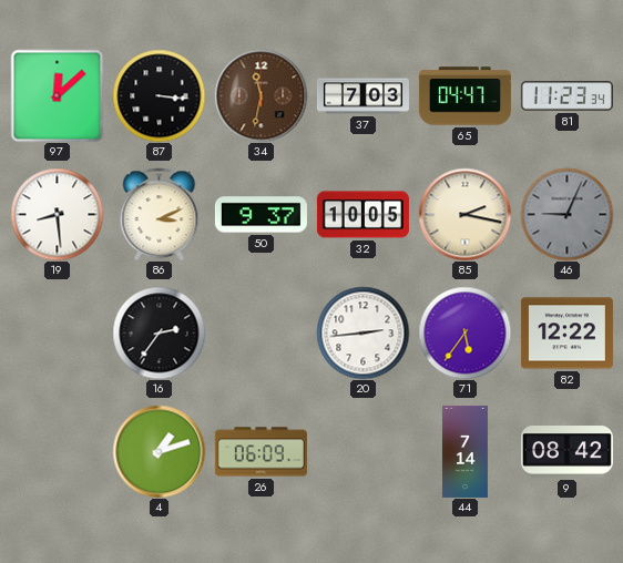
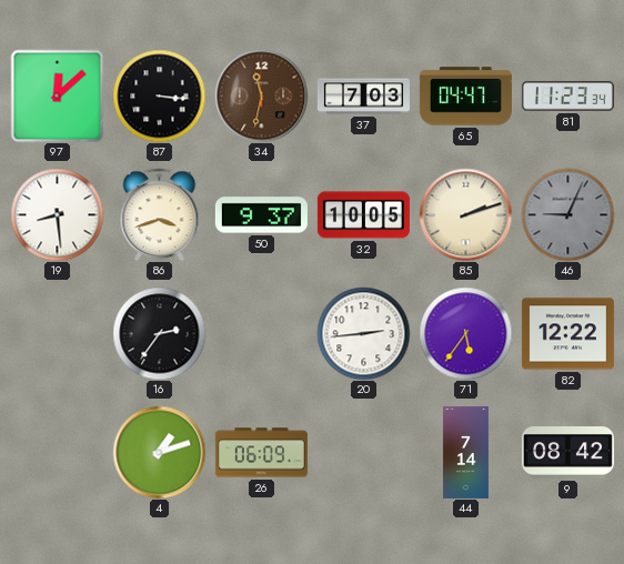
86: 3:11 -> 3:42
85: 2:17 -> 2:12
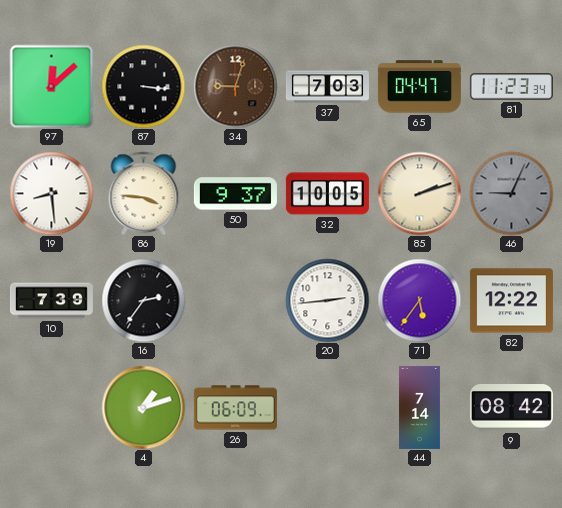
34: 11:32 -> 9:03
86: 3:42 -> 3:46
10: none -> 7:39
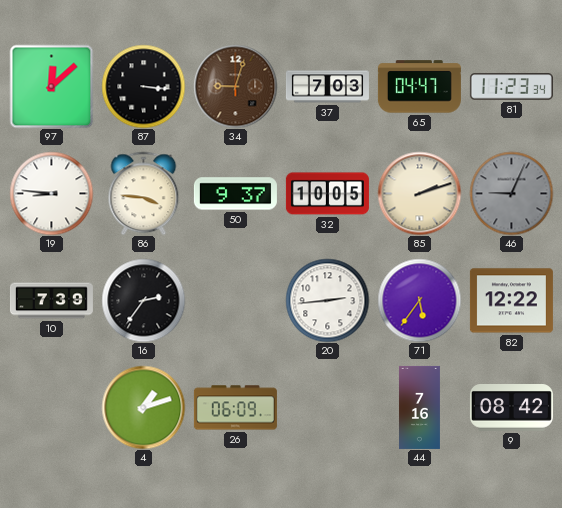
19: 8:29 -> 8:46
44: 7:14 -> 7:16
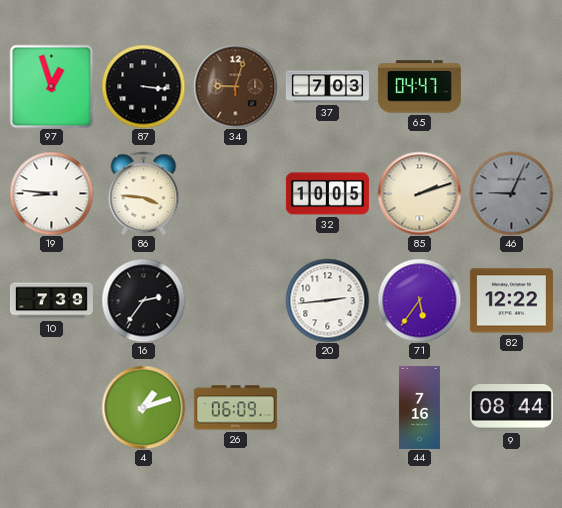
97: 12:08 -> 12:57
81: 11:23 -> none
50: 9:37 -> none
9: 08:42 -> 08:44
